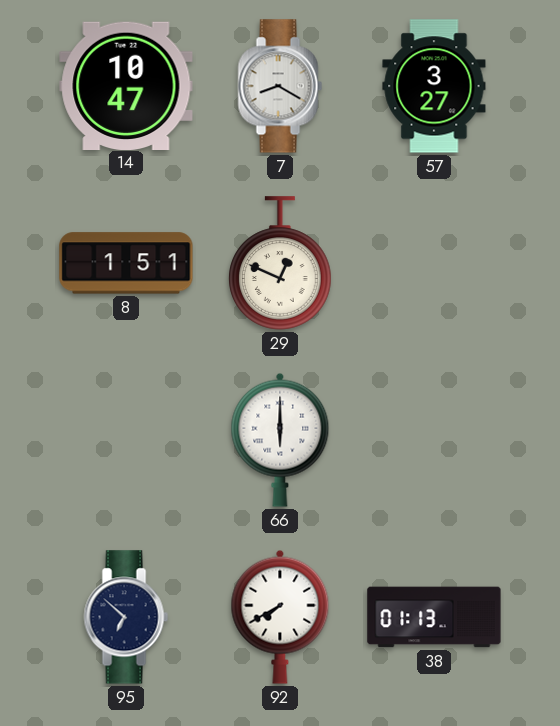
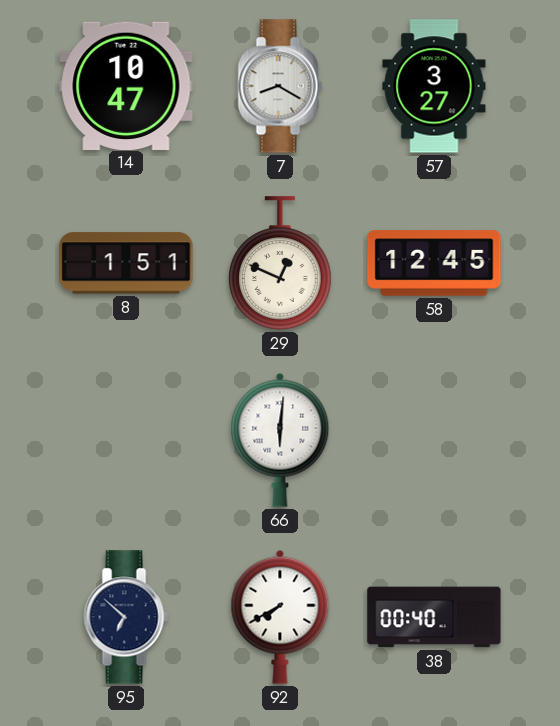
58: none -> 12:45
66: 6:00 -> 6:01
38: 01:13 -> 00:40
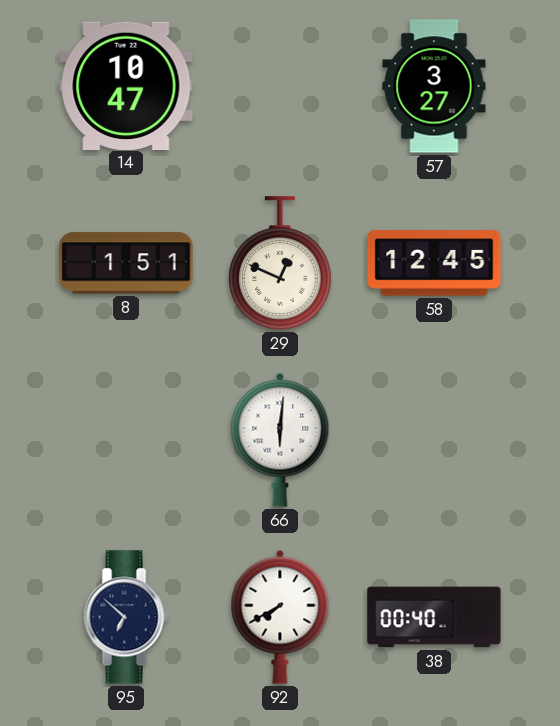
7: 8:20 -> none
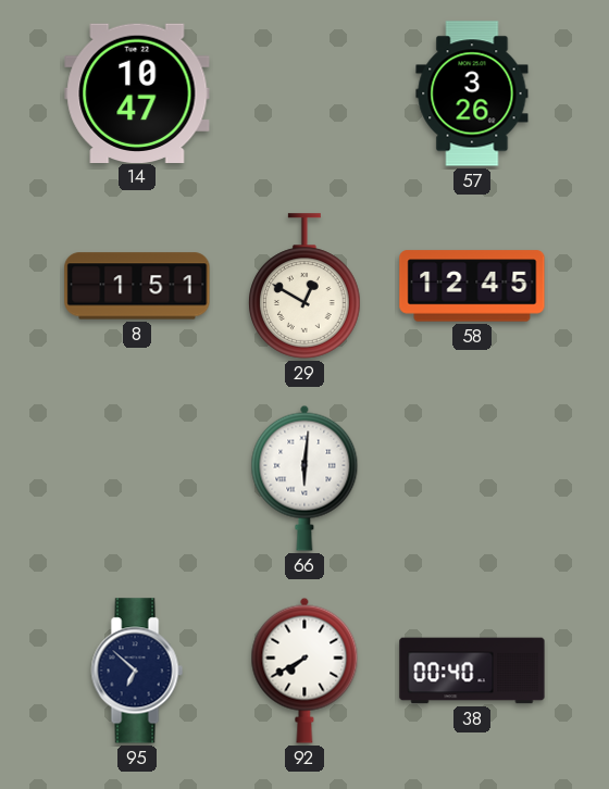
57: 3:27 -> 3:26
29: 12:49 -> 12:50
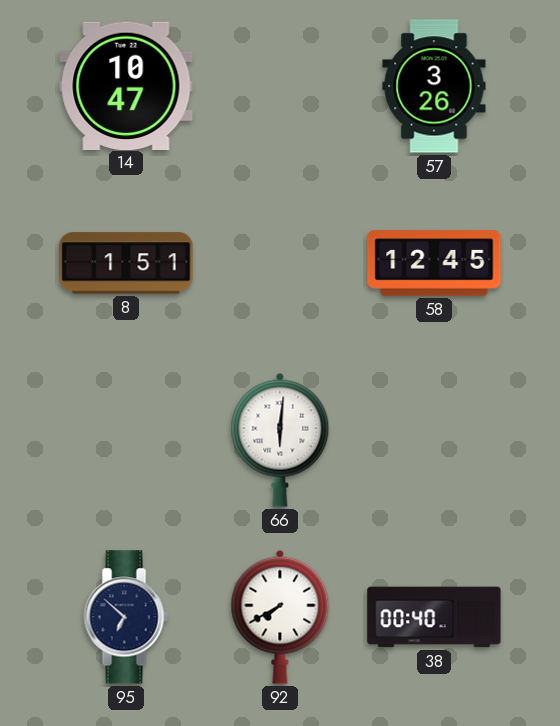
29: 12:50 -> none
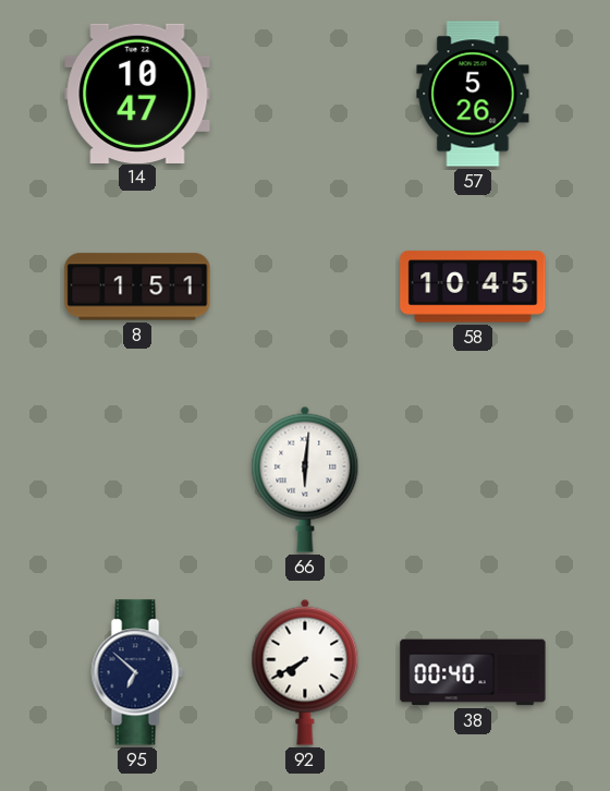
57: 3:26 -> 5:26
58: 12:45 -> 10:45
